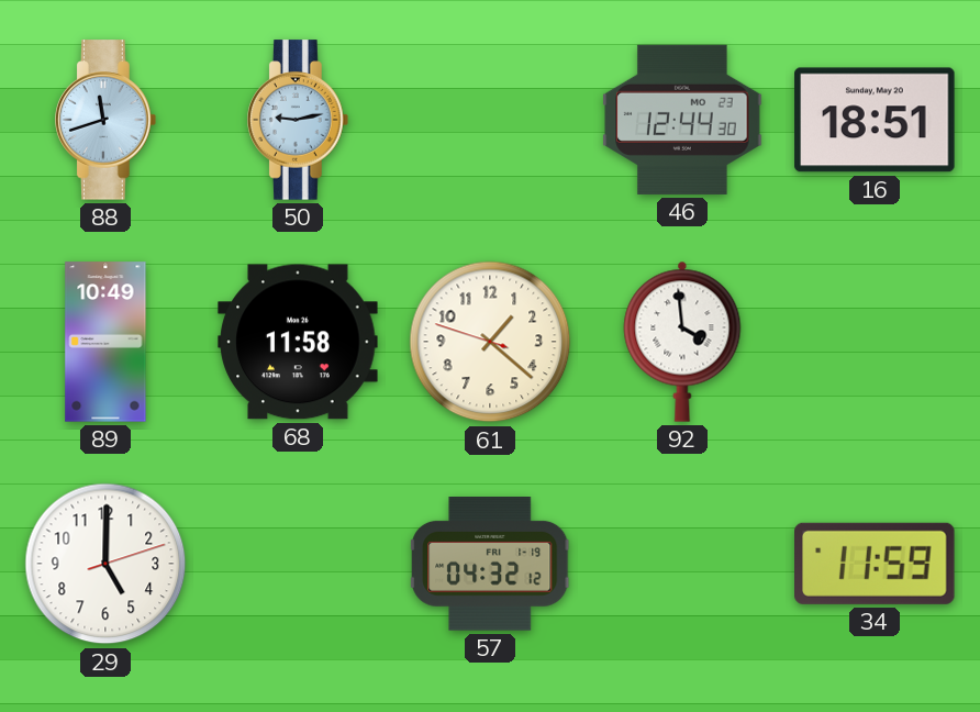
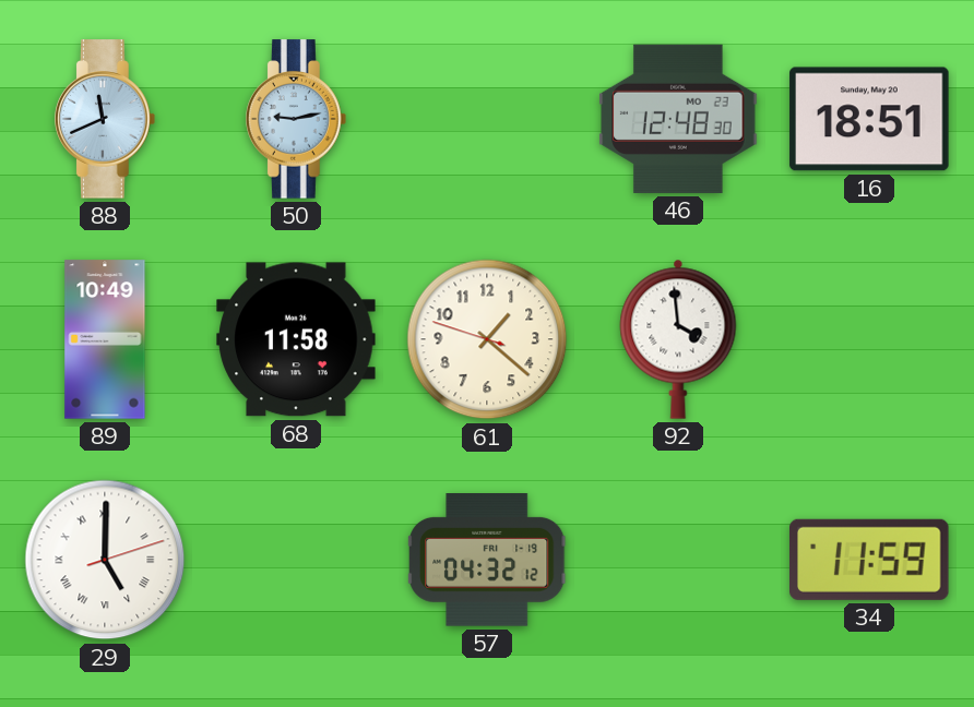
88: 11:42 -> 11:41
46: 12:44 -> 12:48
29 numerals: Arabic -> Roman
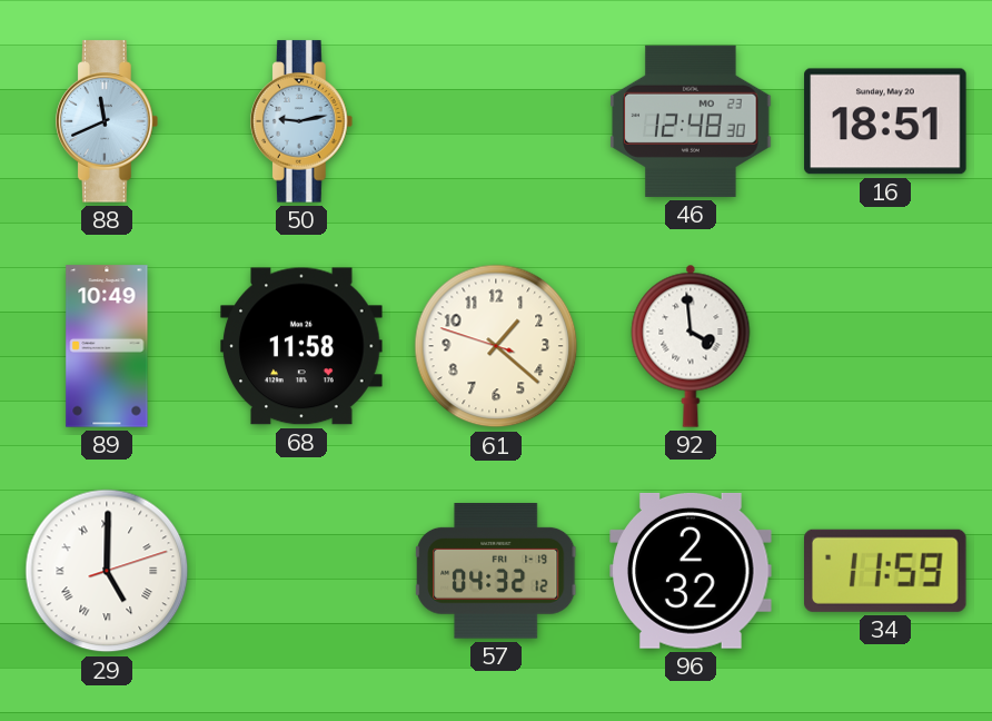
96: none -> 2:32
